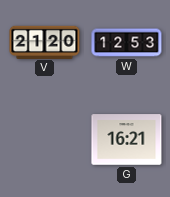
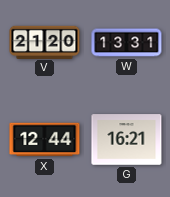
W: 12:53 -> 13:31
X: none -> 12:44
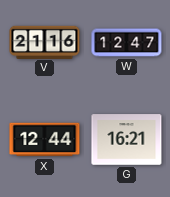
V: 21:20 -> 21:16
W: 13:31 -> 12:47
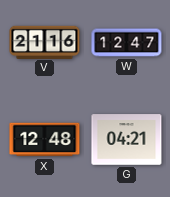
X: 12:44 -> 12:48
G: 16:21 -> 04:21
